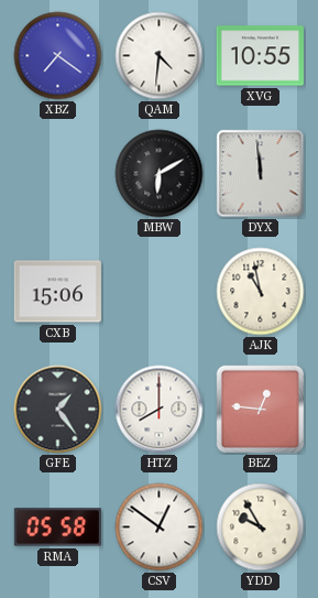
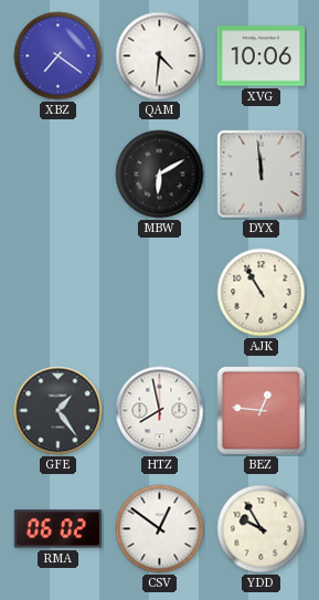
XVG: 10:55 -> 10:06
CXB: 15:06 -> none
AJK: 10:58 -> 10:55
HTZ: 8:00 -> 7:58
RMA: 05:58 -> 06:02
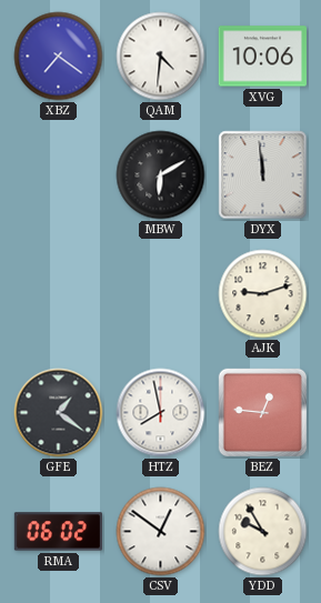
AJK: 10:55 -> 9:12
GFE: 1:24 -> 1:21
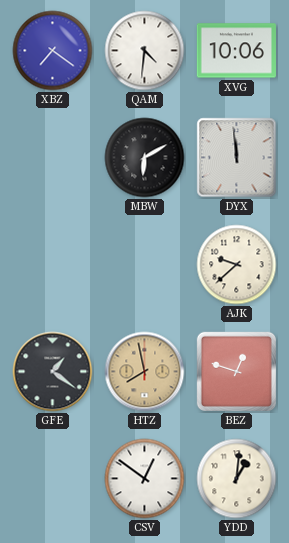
AJK: 9:12 -> 9:38
HTZ dial: white -> champagne
BEZ: 12:46 -> 12:48
RMA: 06:02 -> none
YDD: 9:55 -> 1:01
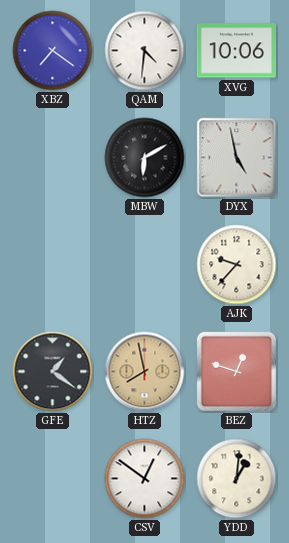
DYX: 11:59 -> 4:58
AJK: 9:38 -> 9:37
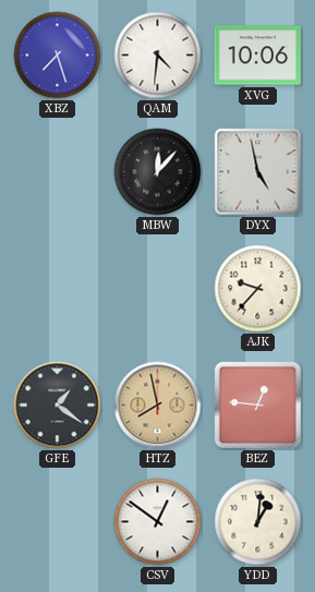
XBZ: 7:21 -> 7:27
MBW: 6:10 -> 12:07
BEZ: 12:48 -> 12:46
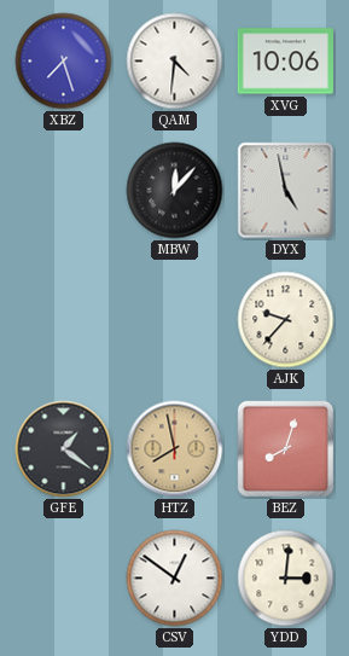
BEZ: 12:46 -> 8:03
YDD: 1:01 -> 3:01
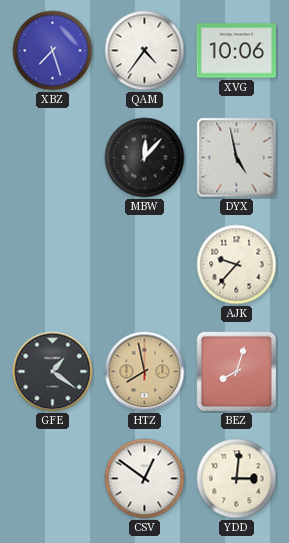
QAM: 4:31 -> 4:36
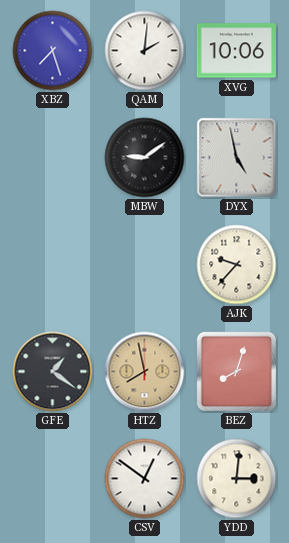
QAM: 4:36 -> 2:01
MBW: 12:07 -> 9:09
